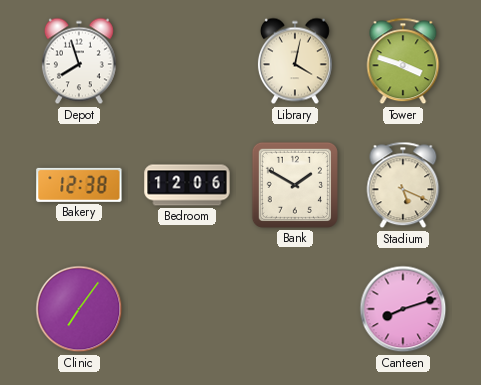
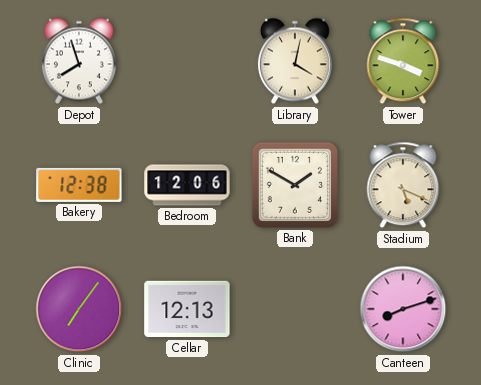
Cellar: none -> 12:13
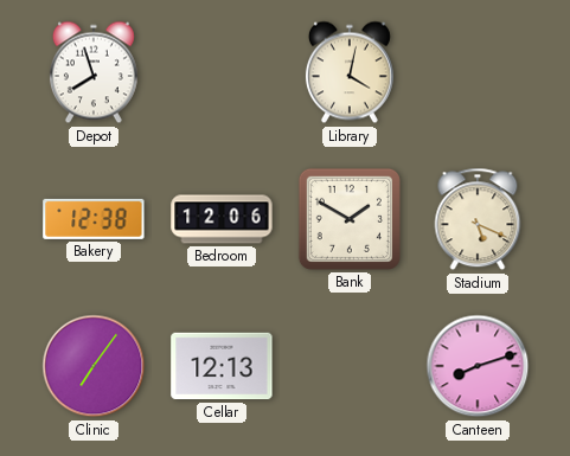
Tower: 3:48 -> none
